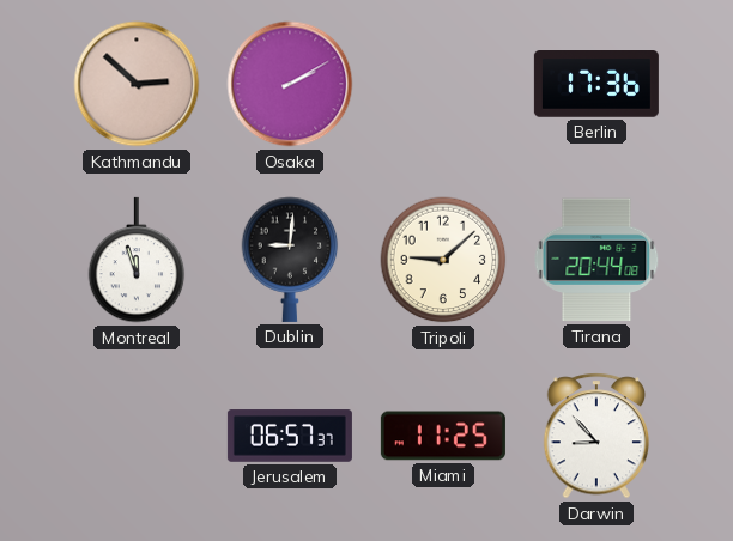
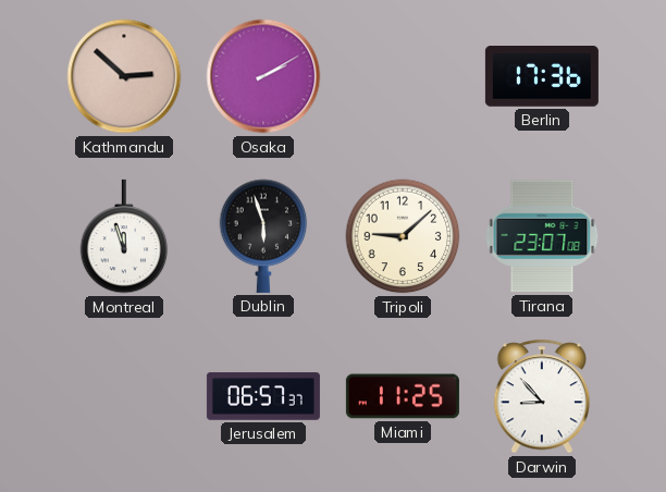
Dublin: 9:01 -> 5:57
Tirana: 20:44 -> 23:07
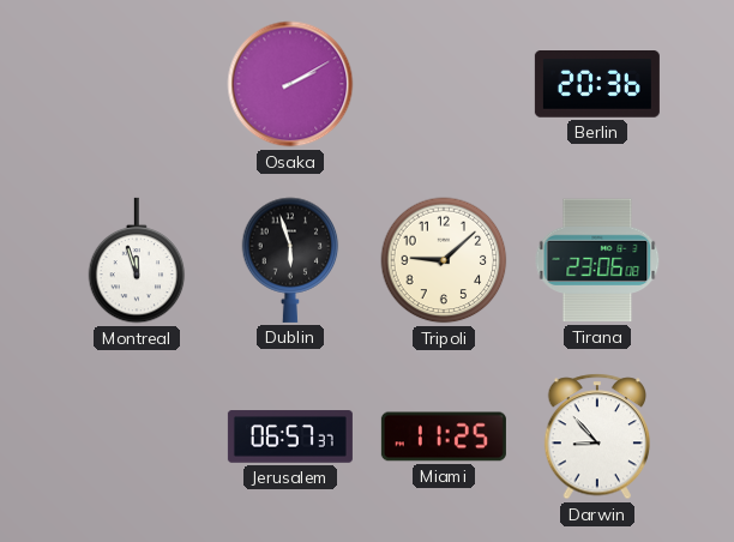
Kathmandu: 2:52 -> none
Berlin: 17:36 -> 20:36
Tirana: 23:07 -> 23:06
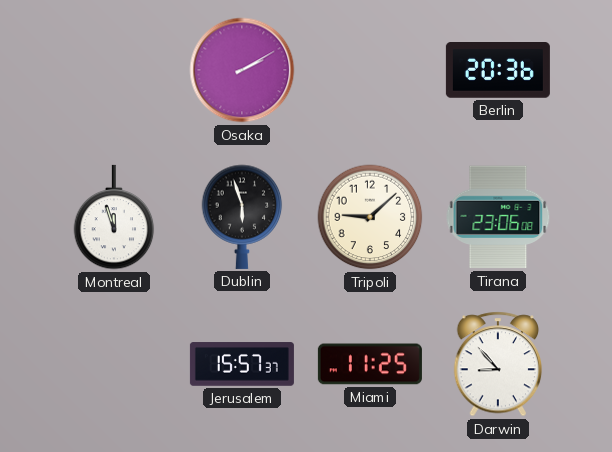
Jerusalem: 06:57 -> 15:57
